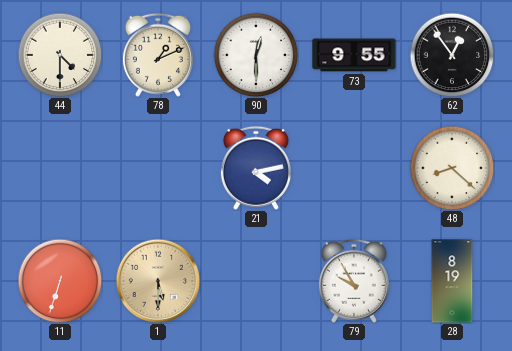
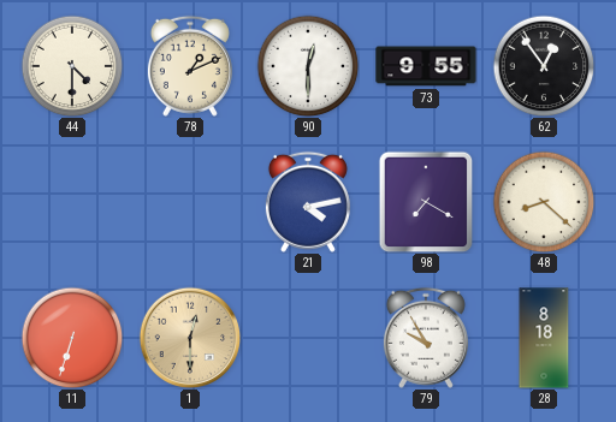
98: none -> 7:20
1: 5:30 -> 12:30
28: 8:19 -> 8:18
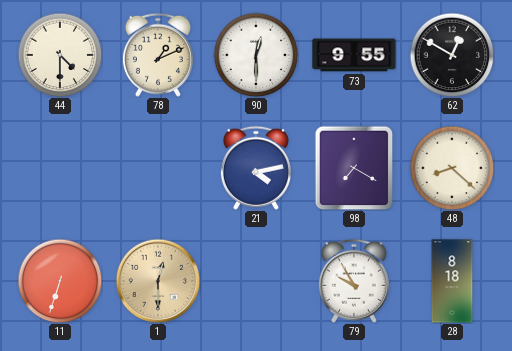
62: 12:54 -> 12:50
